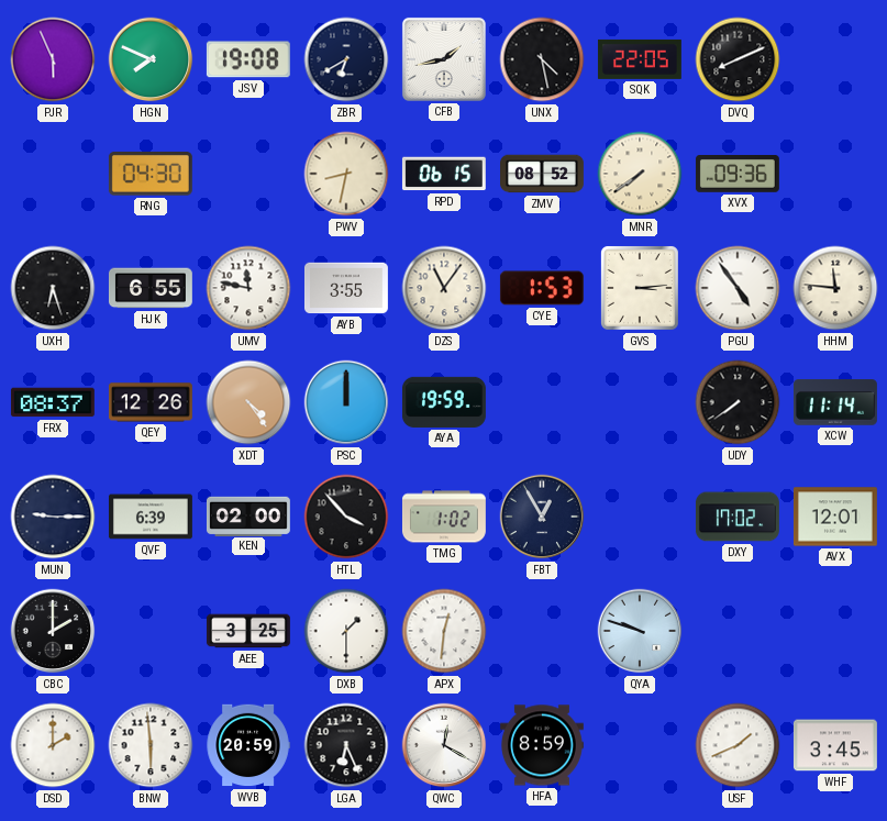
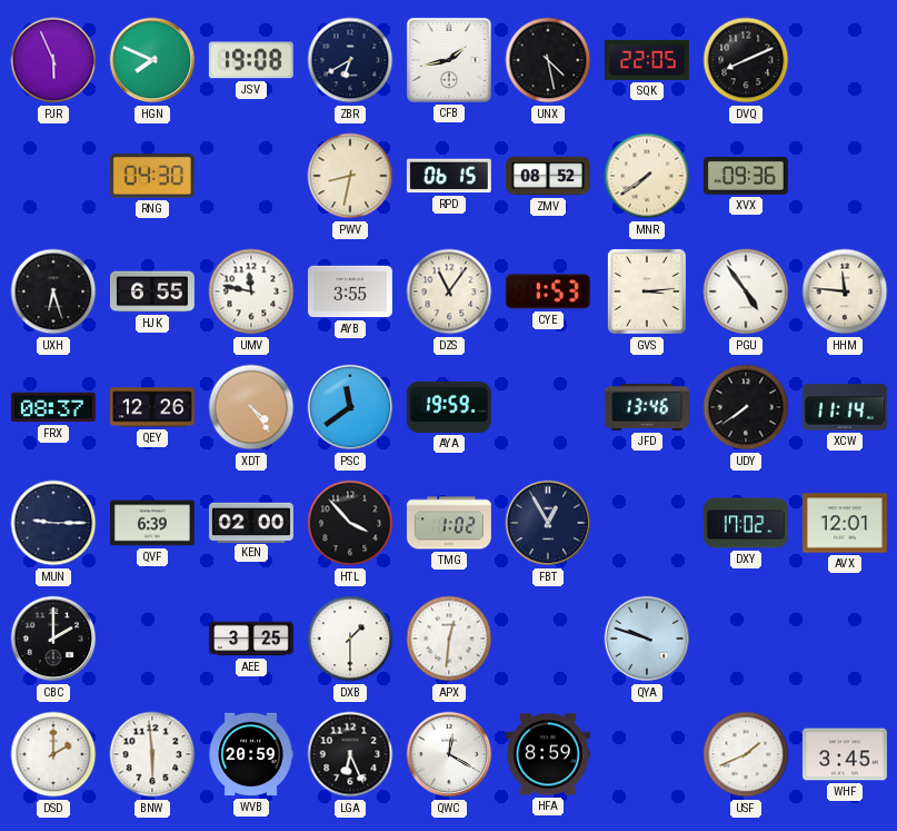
PSC: 12:00 -> 11:39
JFD: none -> 13:46
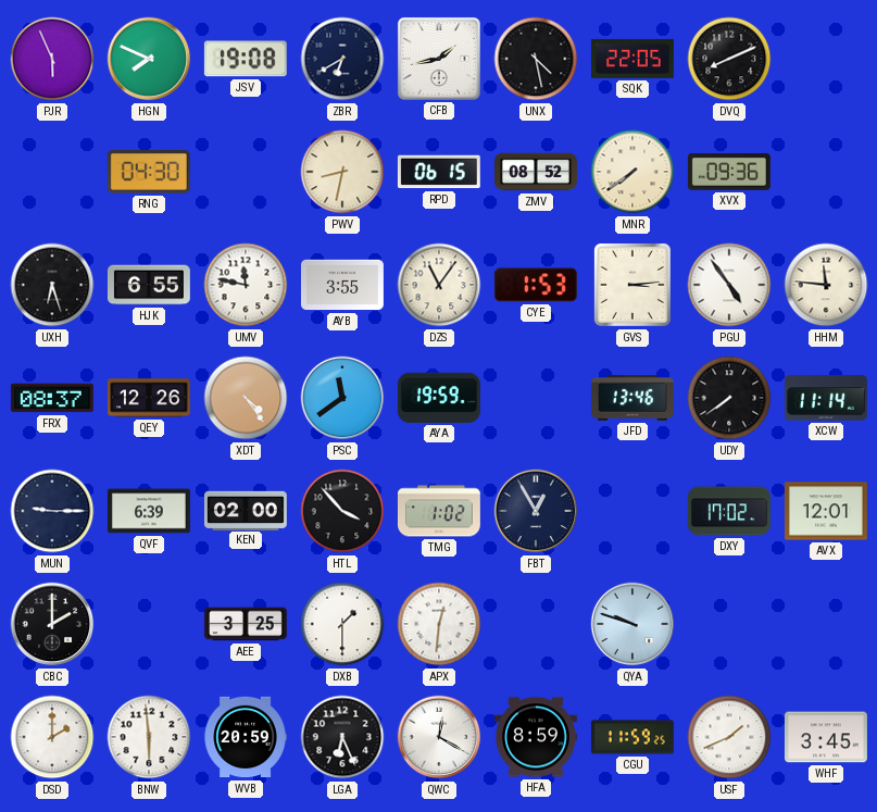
CGU: none -> 11:59
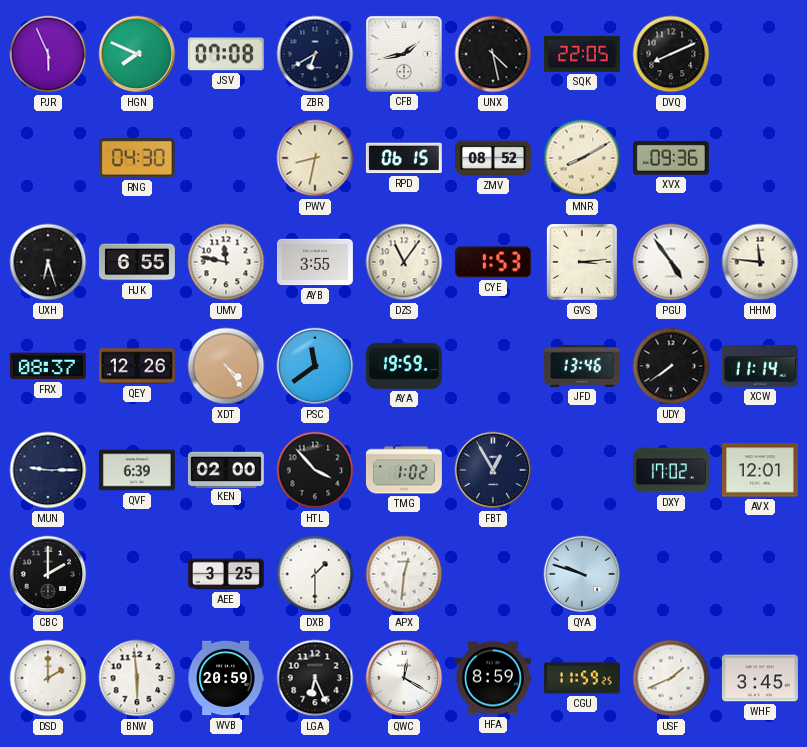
JSV: 19:08 -> 07:08
MNR: 7:39 -> 8:10
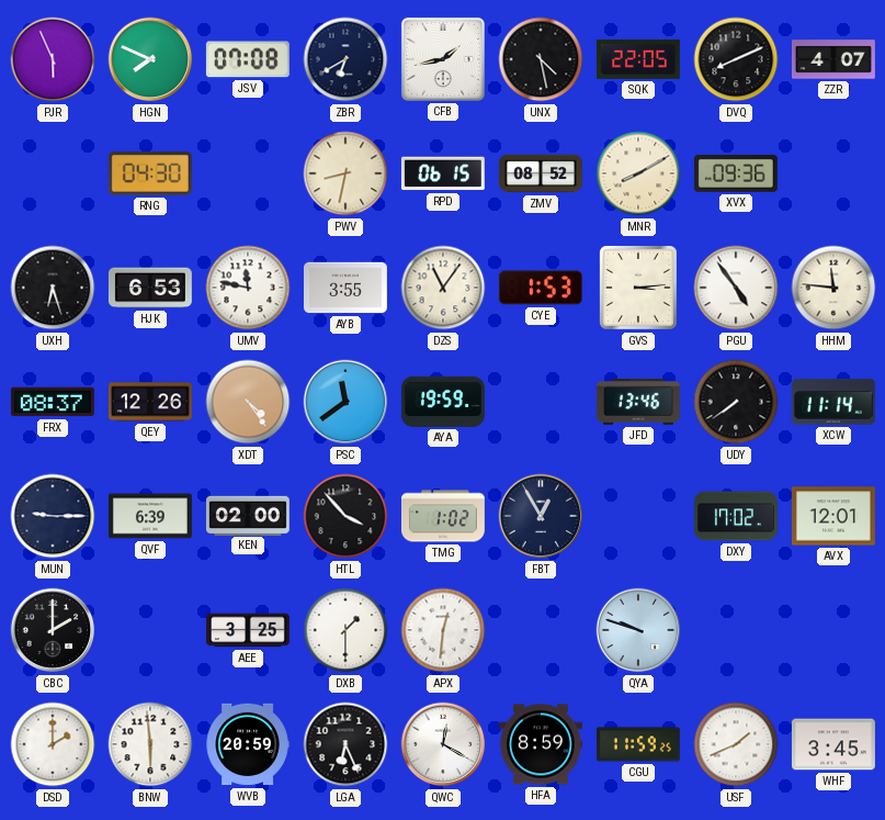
ZZR: none -> 4:07
HJK: 6:55 -> 6:53
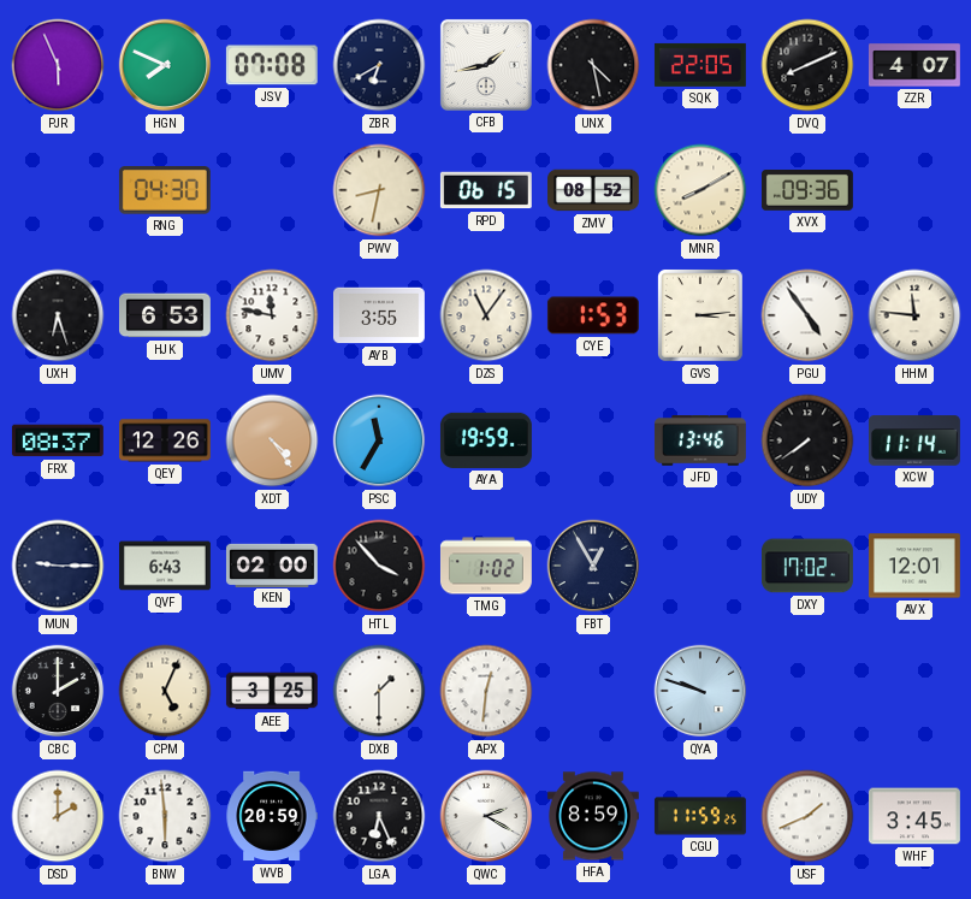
PSC: 11:39 -> 11:35
QVF: 6:39 -> 6:43
CPM: none -> 5:04
QWC: 12:20 -> 2:20
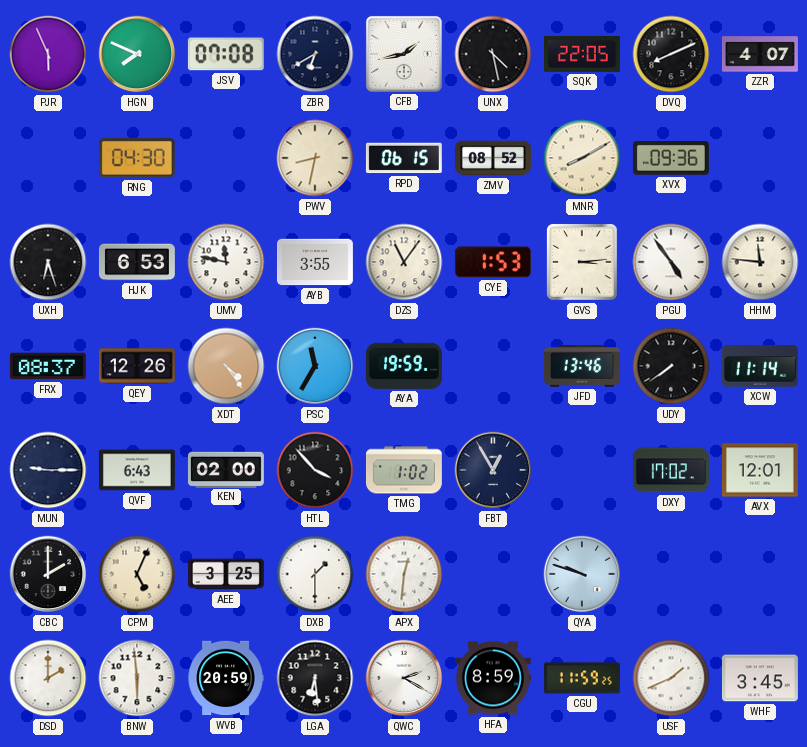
LGA: 6:26 -> 6:29
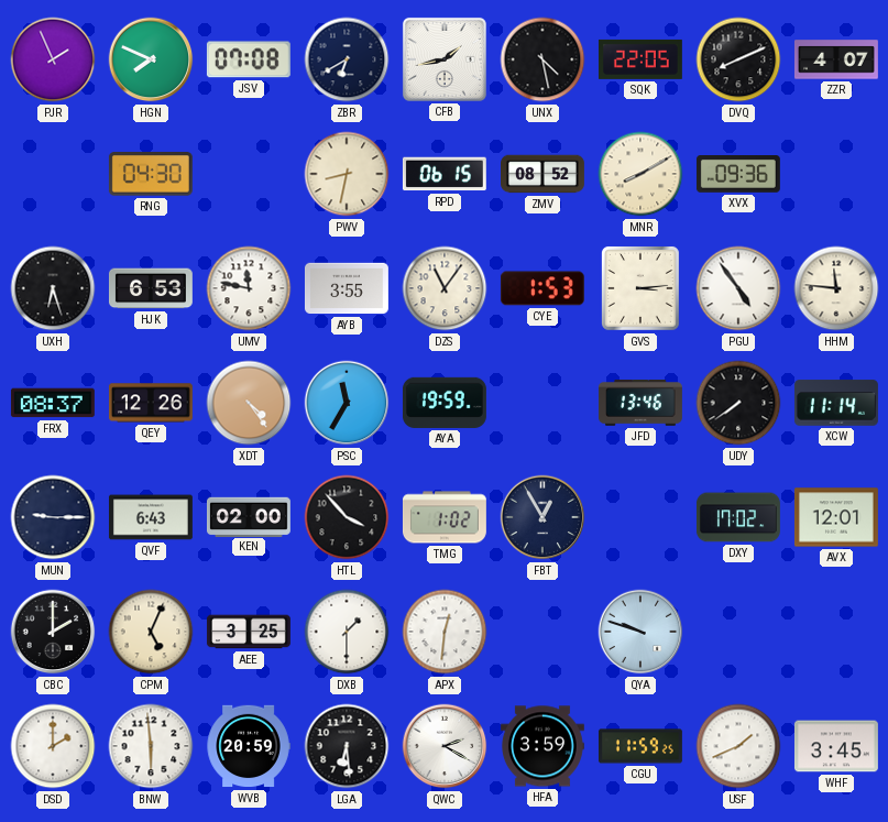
PJR: 5:56 -> 1:56
HFA: 8:59 -> 3:59
